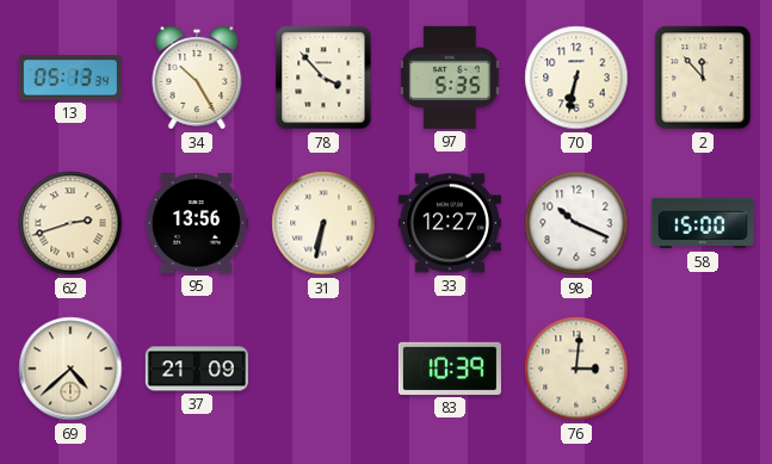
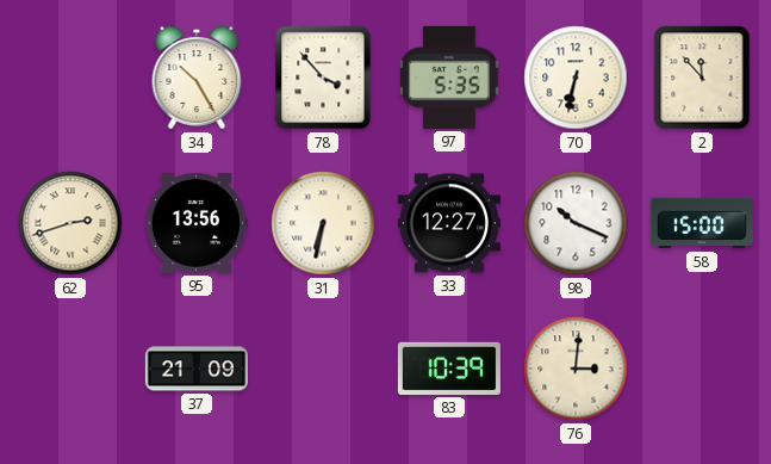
13: 05:13 -> none
69: 4:38 -> none
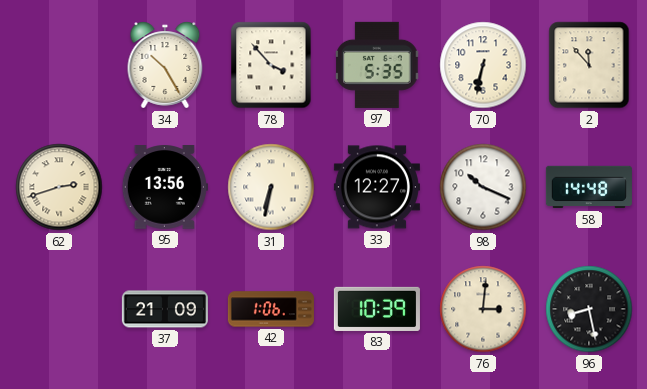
58: 15:00 -> 14:48
42: none -> 1:06
96: none -> 8:28
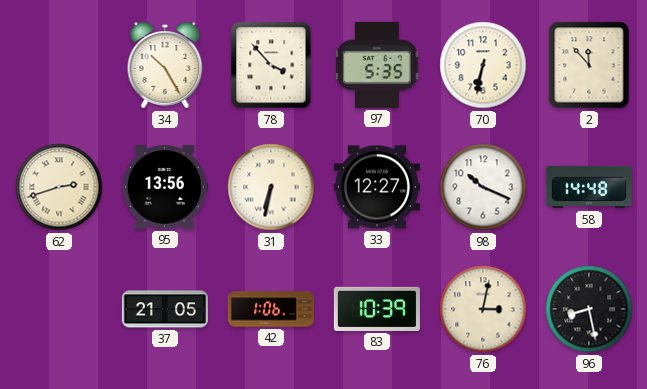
37: 21:09 -> 21:05
76: 3:01 -> 3:02
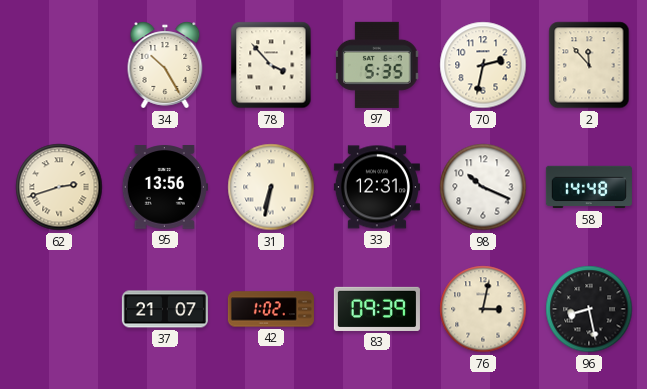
70: 6:32 -> 2:32
33: 12:27 -> 12:31
37: 21:05 -> 21:07
42: 1:06 -> 1:02
83: 10:39 -> 09:39
